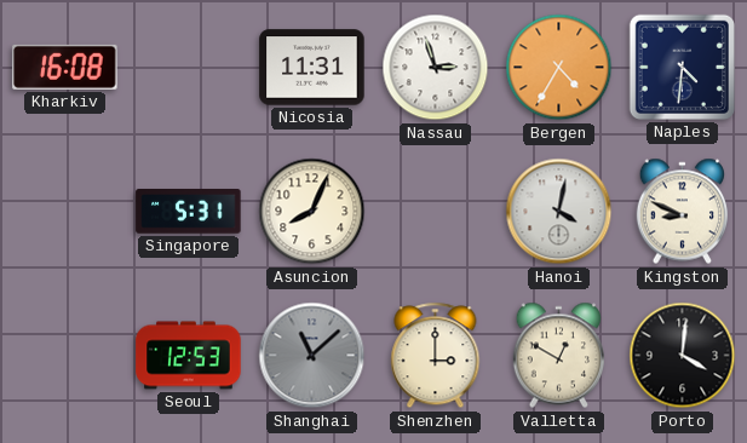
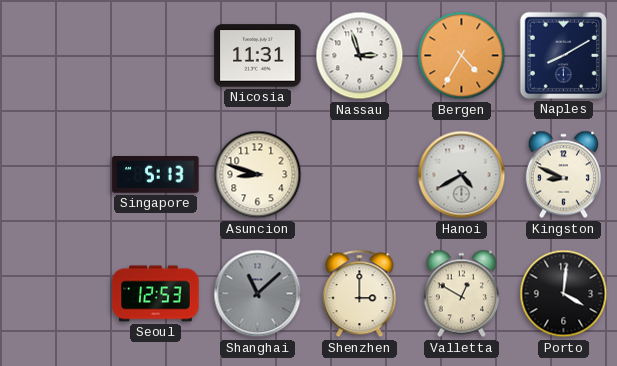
Kharkiv: 16:08 -> none
Naples: 4:31 -> 8:10
Singapore: 5:31 -> 5:13
Asuncion: 8:04 -> 8:48
Hanoi: 4:02 -> 4:40
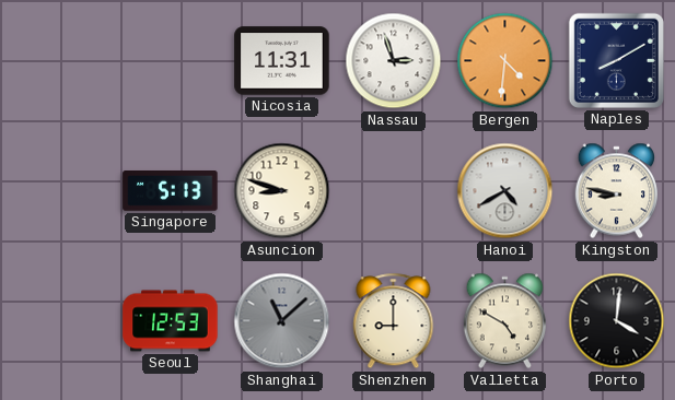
Bergen: 4:35 -> 4:31
Kingston: 8:49 -> 8:47
Shenzhen: 3:00 -> 9:00
Valletta: 12:50 -> 4:50
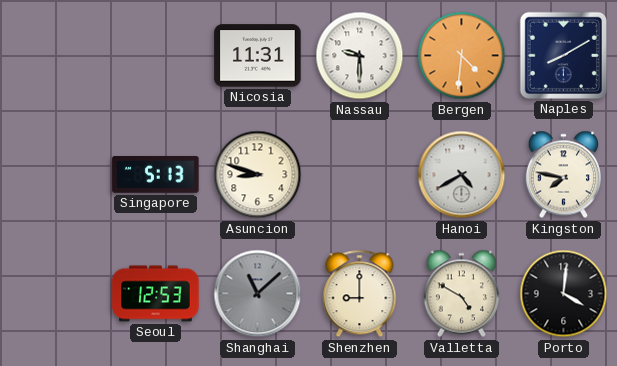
Nassau: 2:57 -> 9:30
Kingston: 8:47 -> 7:47
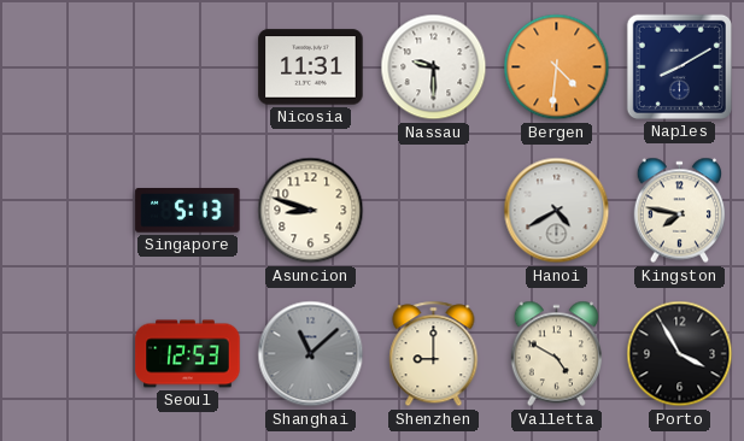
Porto: 4:01 -> 3:55
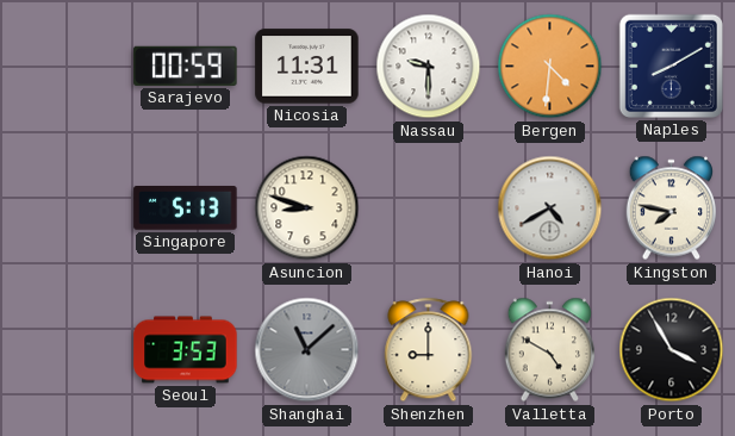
Sarajevo: none -> 00:59
Seoul: 12:53 -> 3:53
